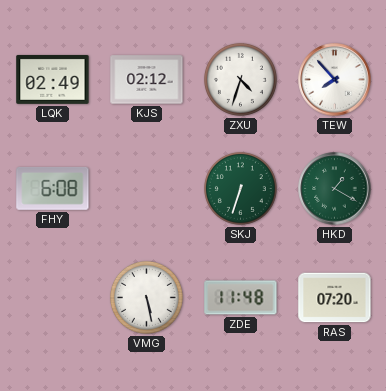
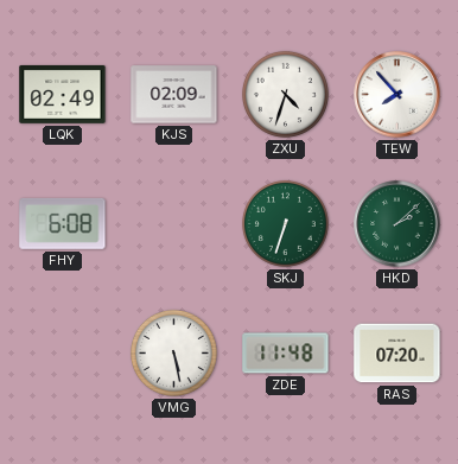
KJS: 02:12 -> 02:09
HKD: 1:20 -> 2:08
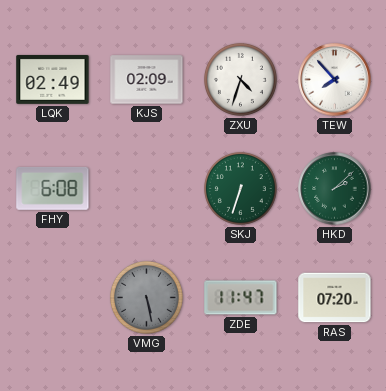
VMG dial: white -> grey
ZDE: 11:48 -> 11:47
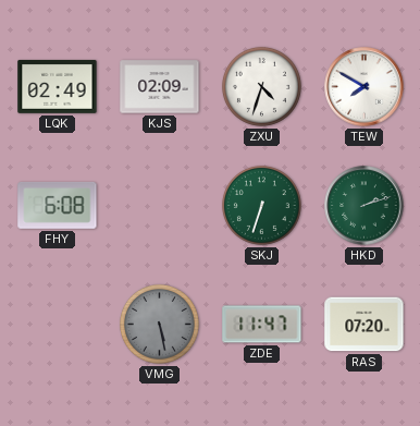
TEW: 7:53 -> 7:50
HKD: 2:08 -> 2:12
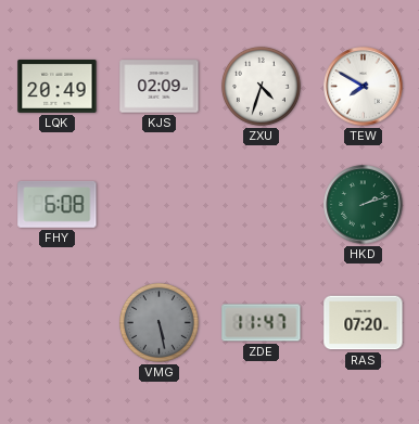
LQK: 02:49 -> 20:49
SKJ: 6:33 -> none
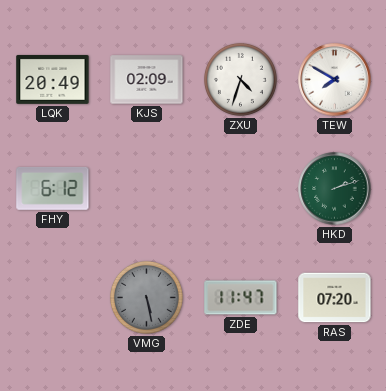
FHY: 6:08 -> 6:12
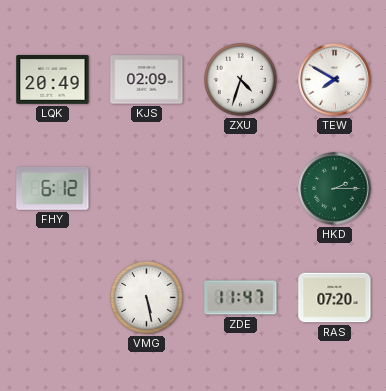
HKD: 2:12 -> 2:15
VMG dial: grey -> white
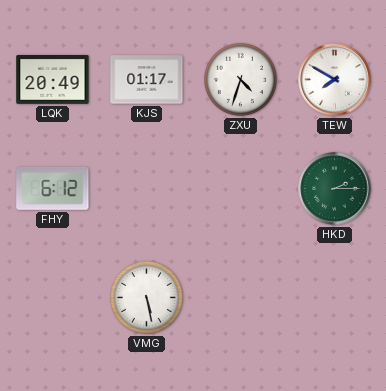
KJS: 02:09 -> 01:17
ZDE: 11:47 -> none
RAS: 07:20 -> none
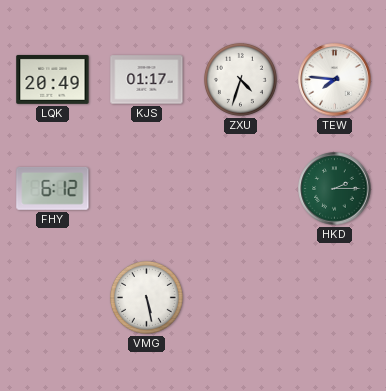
TEW: 7:50 -> 7:46
